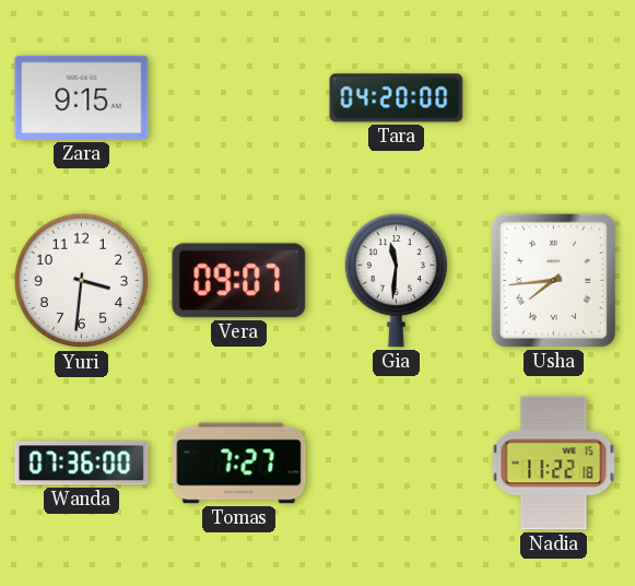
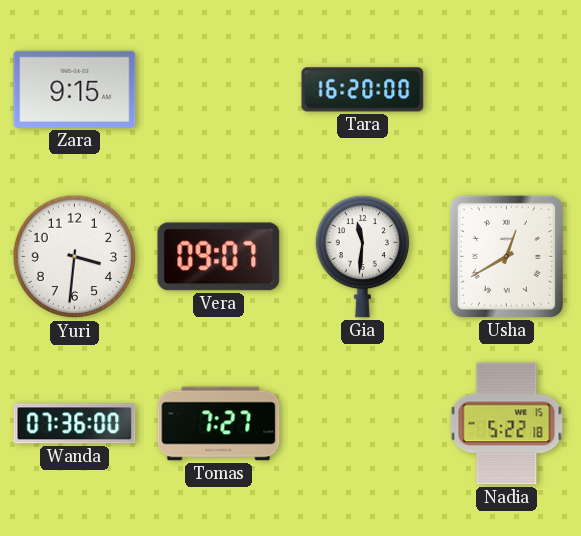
Tara: 04:20 -> 16:20
Usha: 7:44 -> 12:40
Nadia: 11:22 -> 5:22
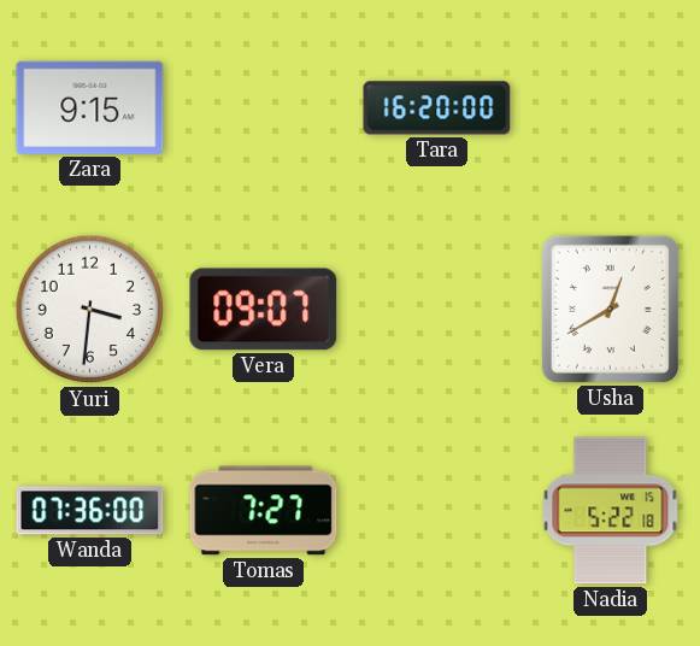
Gia: 11:31 -> none
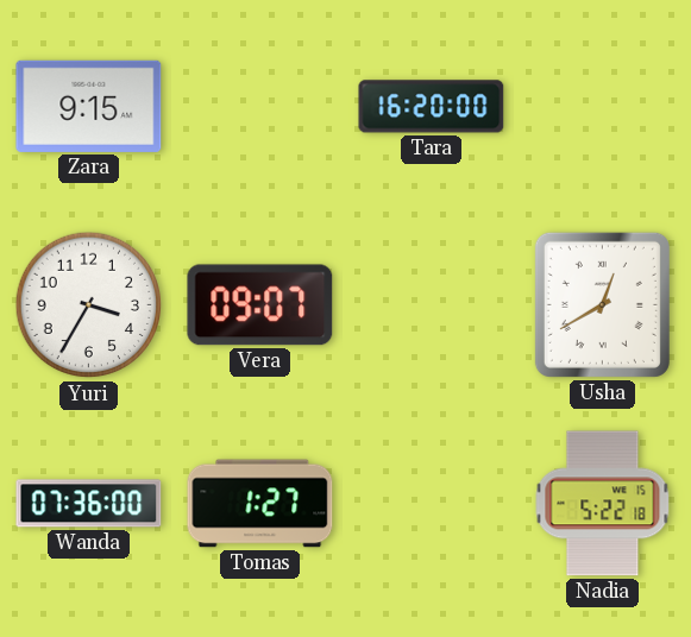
Yuri: 3:31 -> 3:35
Tomas: 7:27 -> 1:27
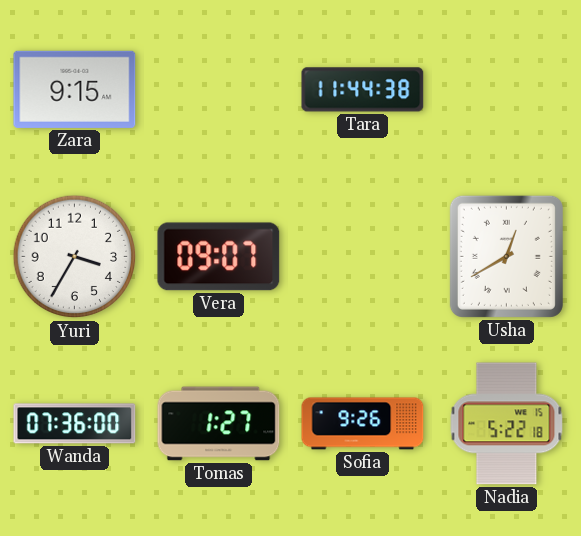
Tara: 16:20 -> 11:44
Sofia: none -> 9:26
